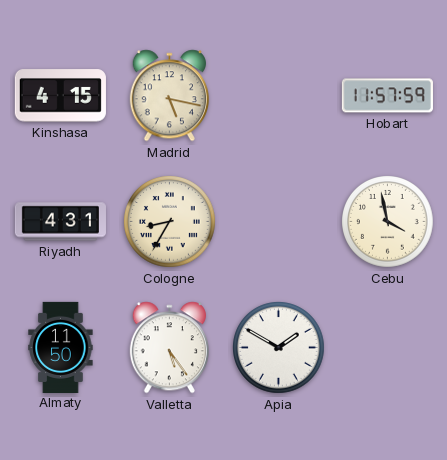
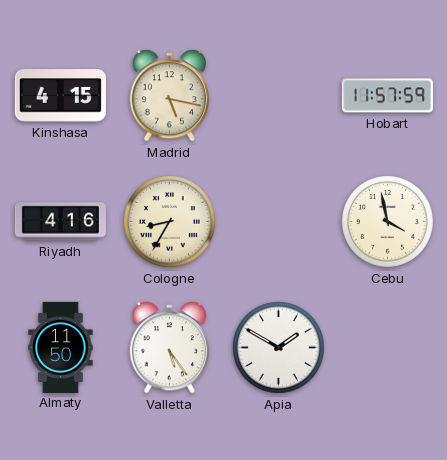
Riyadh: 4:31 -> 4:16
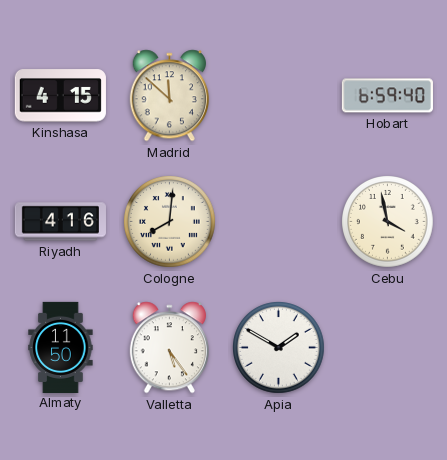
Madrid: 5:17 -> 11:52
Hobart: 11:57 -> 6:59
Cologne: 8:35 -> 8:01
